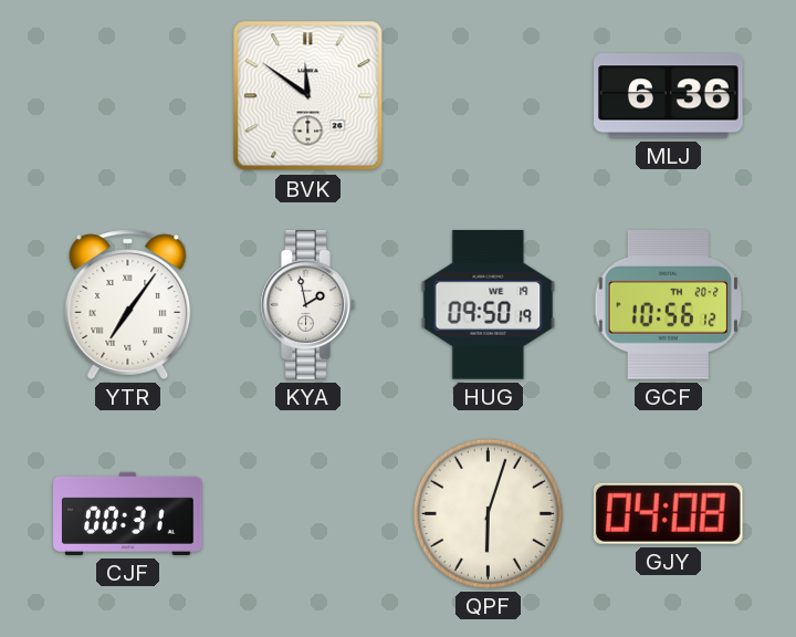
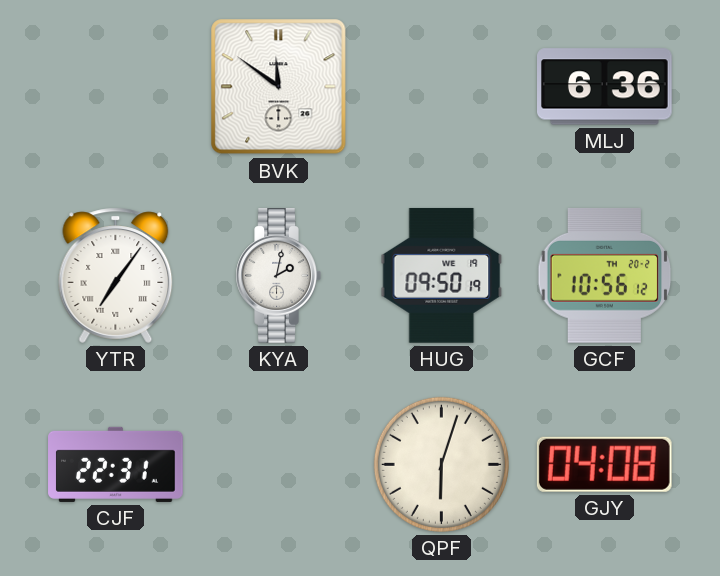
KYA: 1:58 -> 2:02
CJF: 00:31 -> 22:31
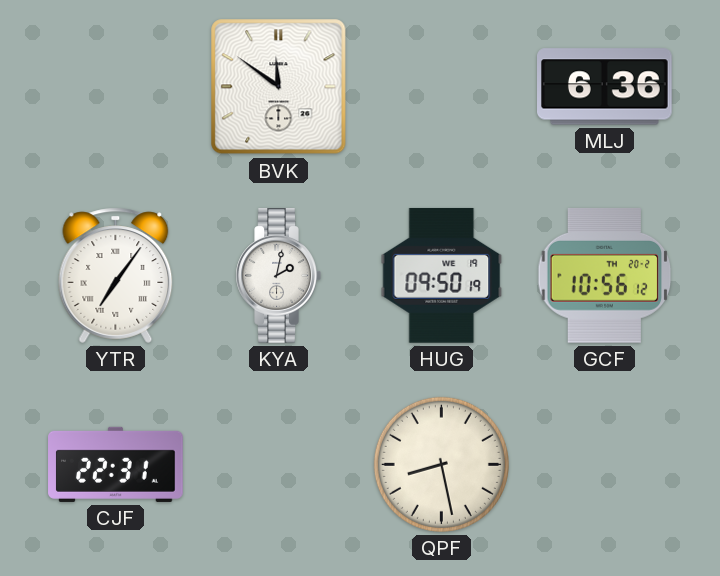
QPF: 6:03 -> 8:28
GJY: 04:08 -> none
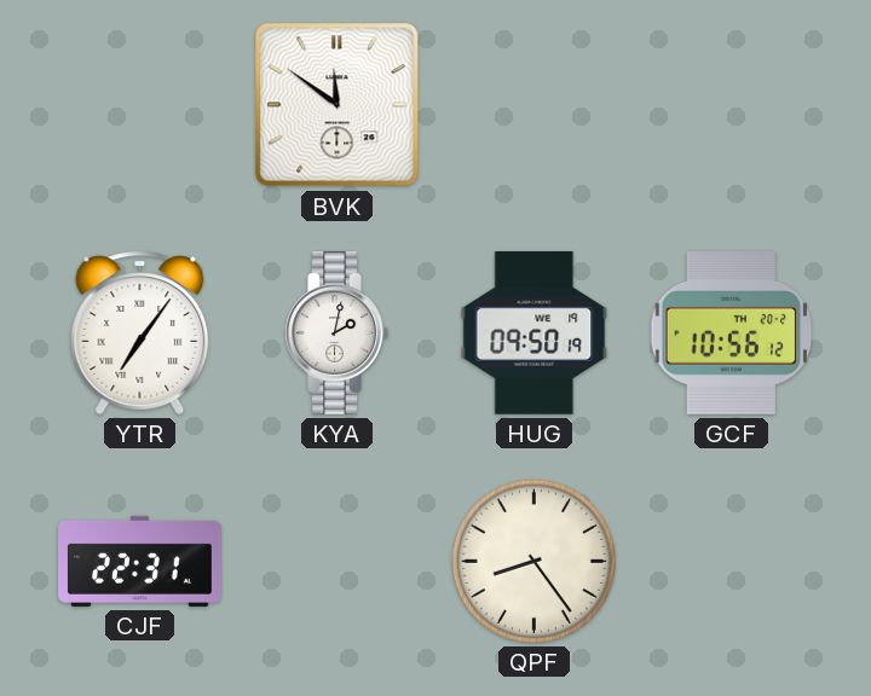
MLJ: 6:36 -> none
QPF: 8:28 -> 8:24
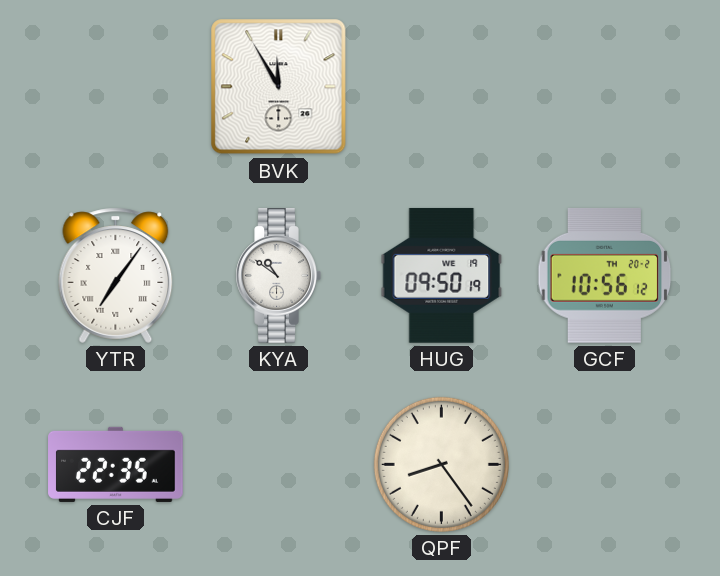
BVK: 11:51 -> 11:55
KYA: 2:02 -> 10:51
CJF: 22:31 -> 22:35
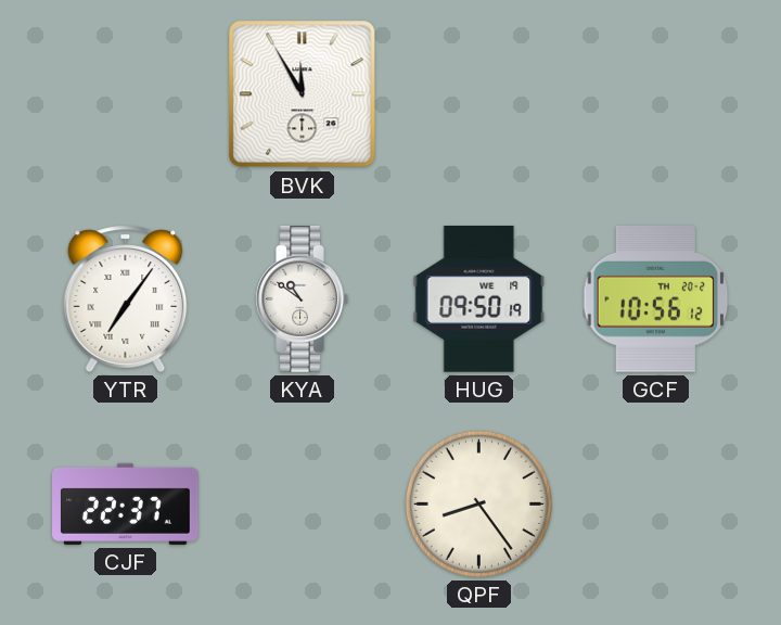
CJF: 22:35 -> 22:37
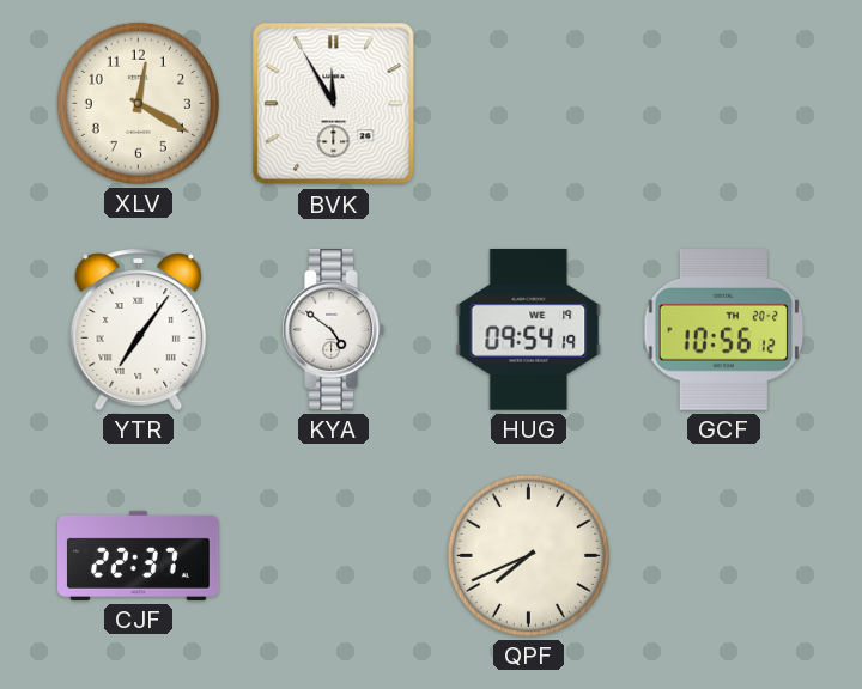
XLV: none -> 12:20
KYA: 10:51 -> 4:51
HUG: 09:50 -> 09:54
QPF: 8:24 -> 7:41
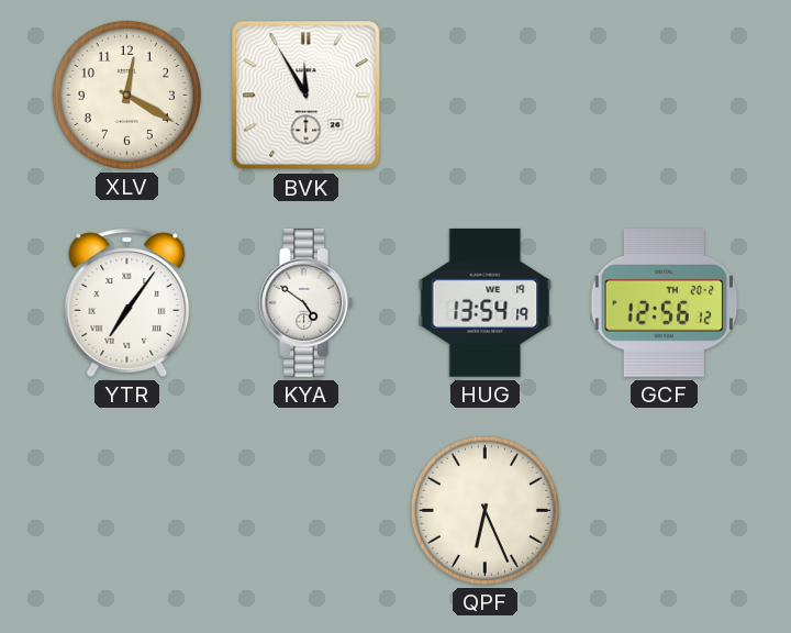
HUG: 09:54 -> 13:54
GCF: 10:56 -> 12:56
CJF: 22:37 -> none
QPF: 7:41 -> 6:26
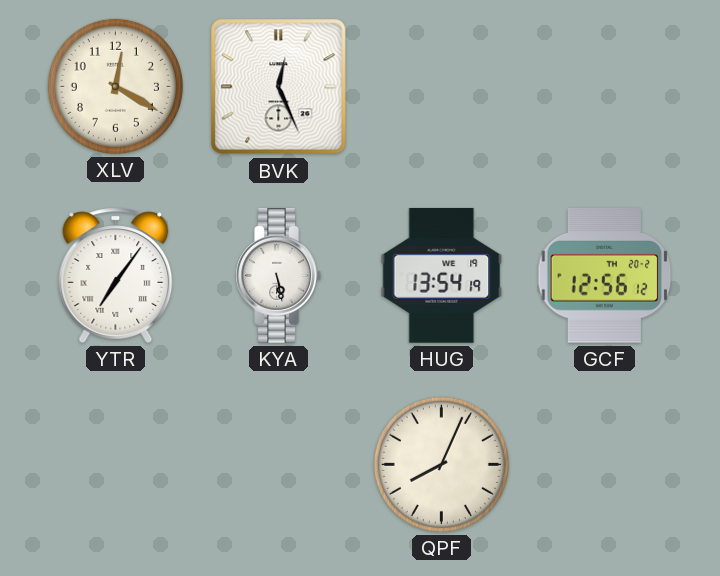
BVK: 11:55 -> 12:26
KYA: 4:51 -> 5:28
QPF: 6:26 -> 8:04
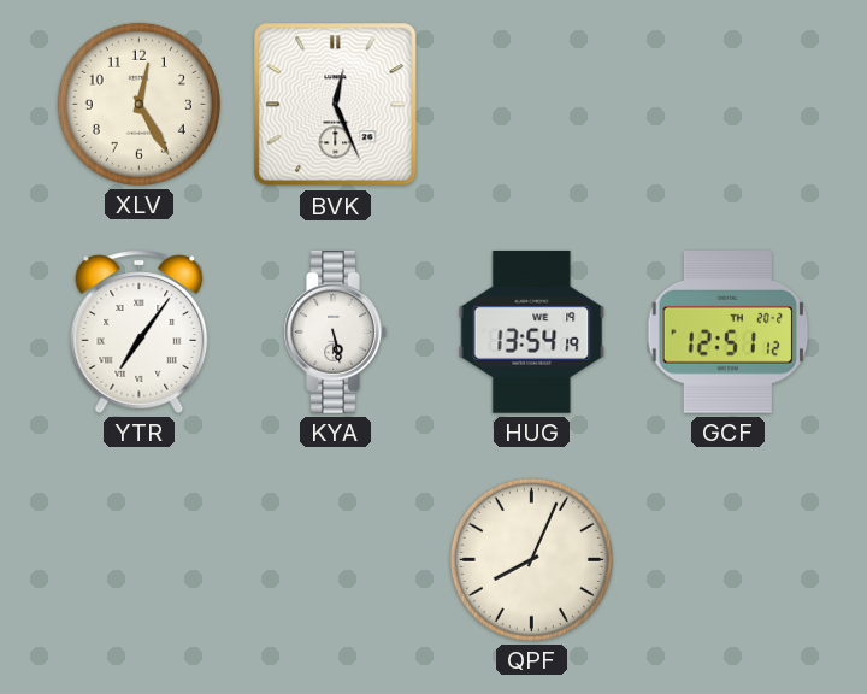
XLV: 12:20 -> 12:25
GCF: 12:56 -> 12:51
